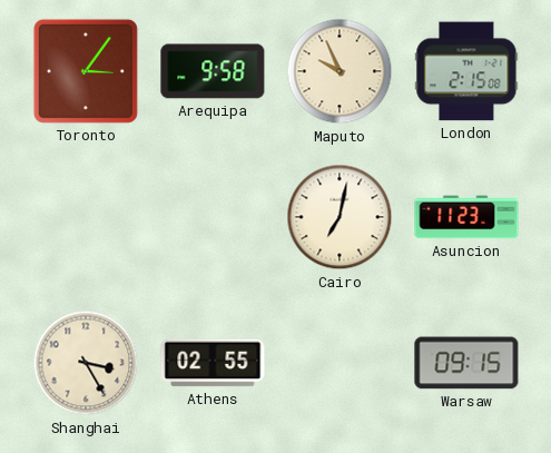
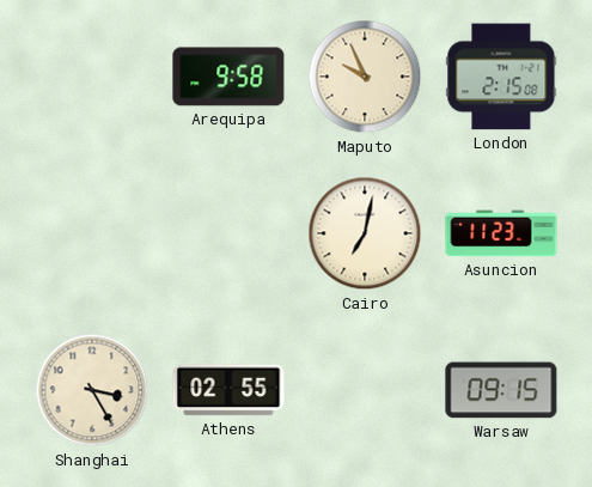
Toronto: 3:06 -> none
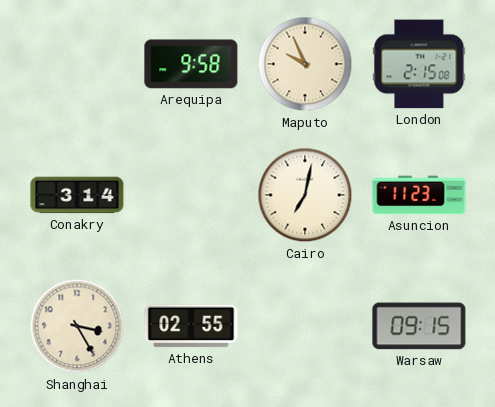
Conakry: none -> 3:14
